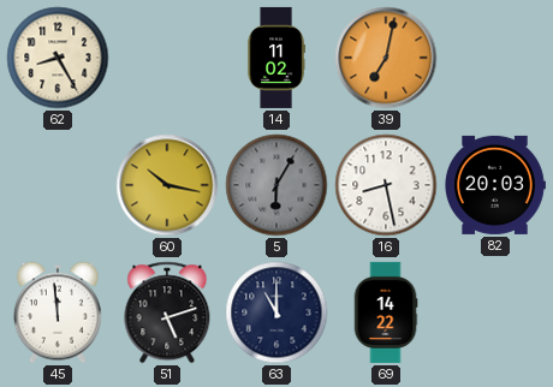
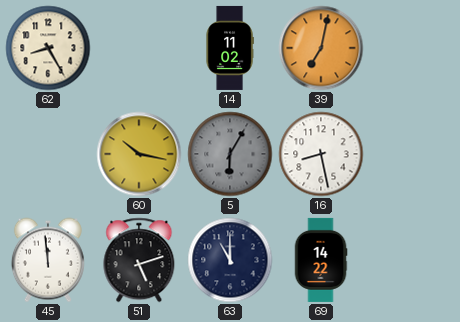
82: 20:03 -> none
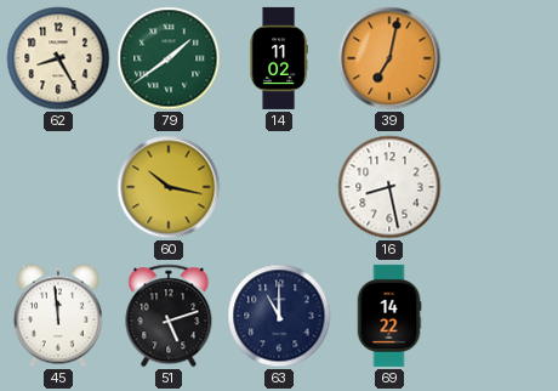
79: none -> 1:39
5: 6:05 -> none
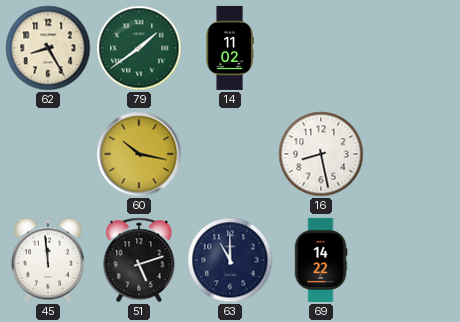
39: 7:02 -> none
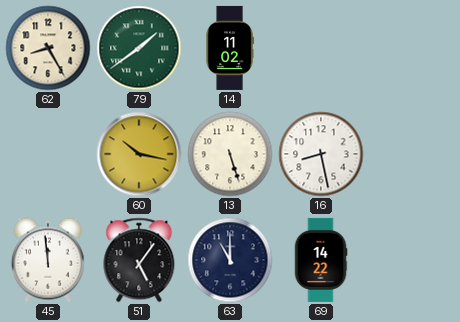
13: none -> 5:27
51: 5:12 -> 5:06
